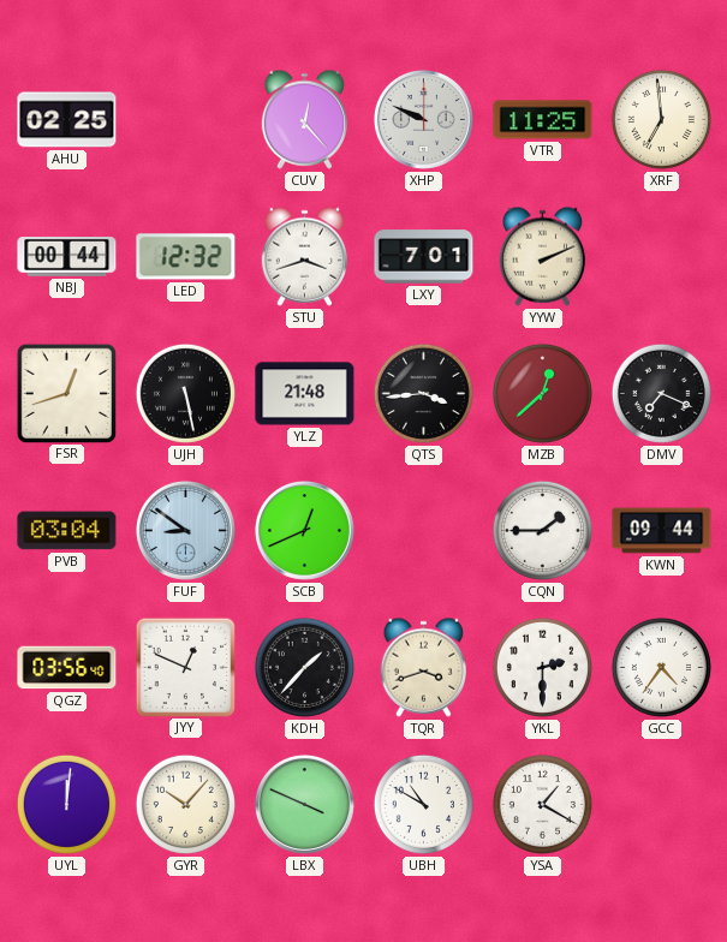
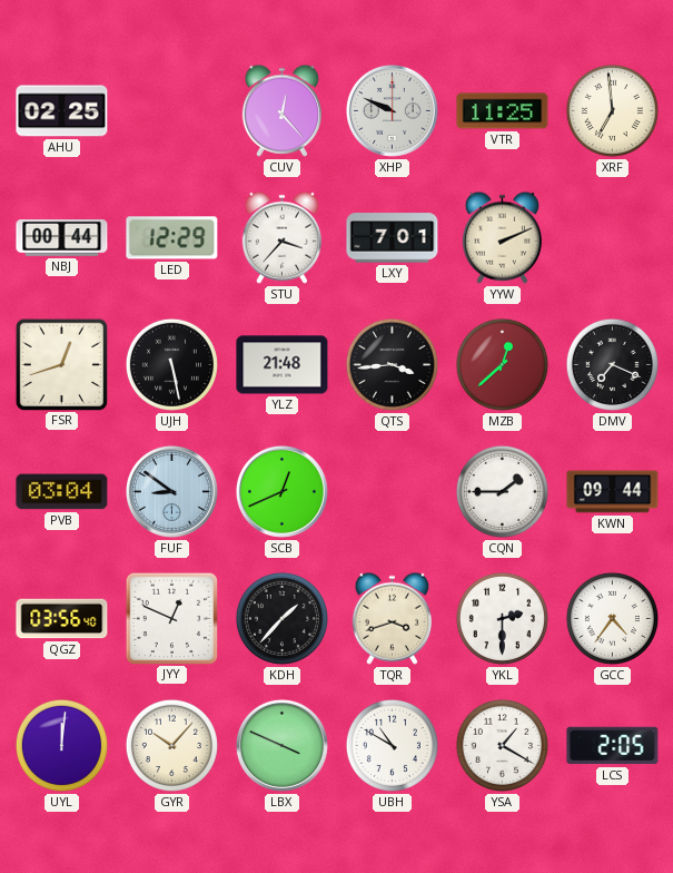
LED: 12:32 -> 12:29
STU: 3:42 -> 3:37
LCS: none -> 2:05
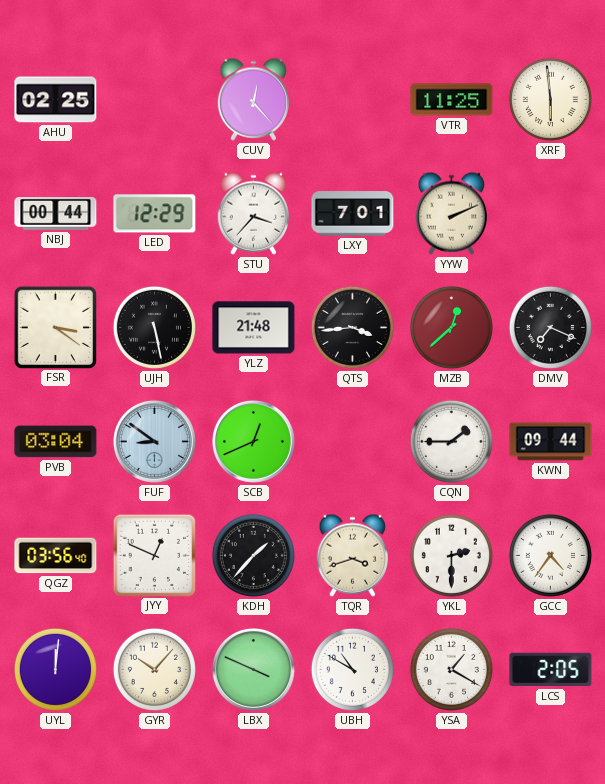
XHP: 9:49 -> none
XRF: 6:59 -> 5:59
FSR: 12:42 -> 3:21
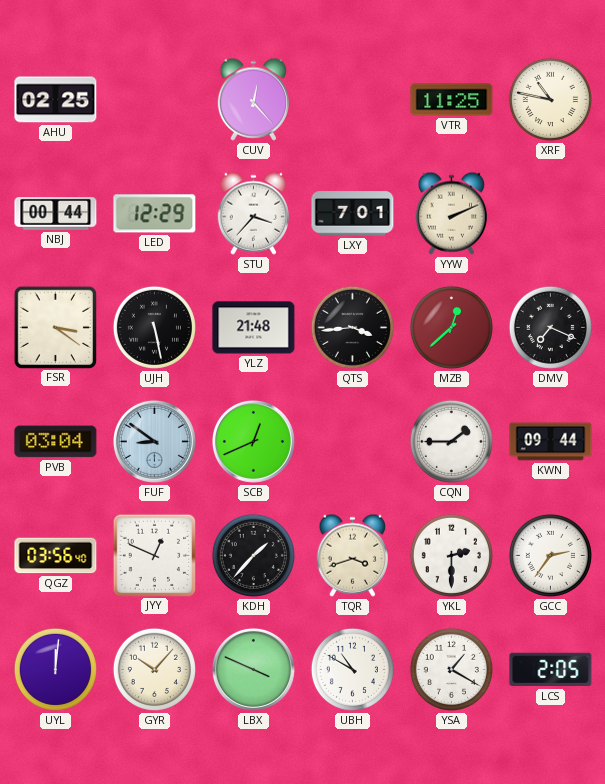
XRF: 5:59 -> 10:47
GCC: 4:36 -> 2:36
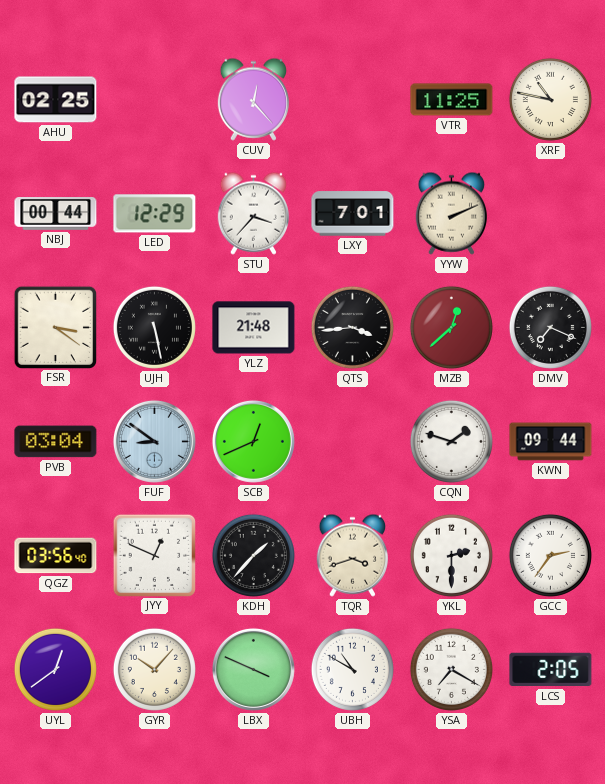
CQN: 1:45 -> 1:48
UYL: 12:01 -> 12:39
YSA: 1:20 -> 7:20
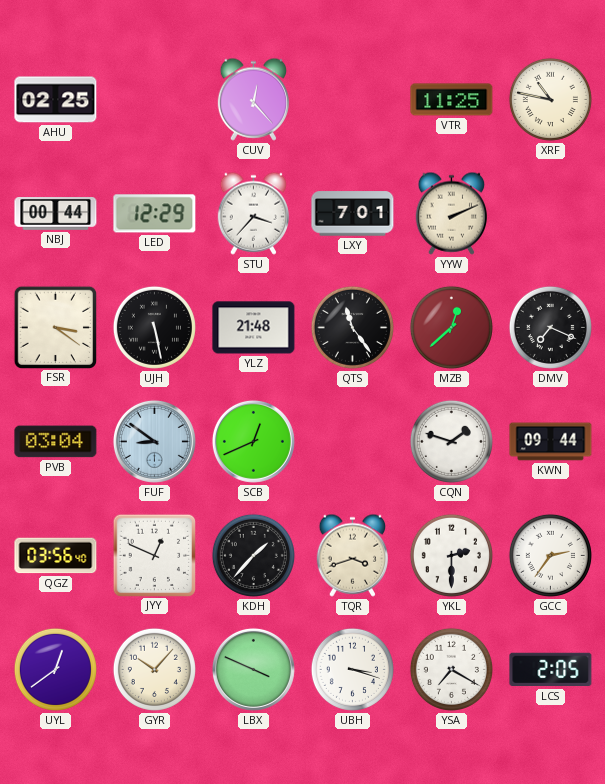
QTS: 3:44 -> 11:24
UBH: 10:50 -> 3:18
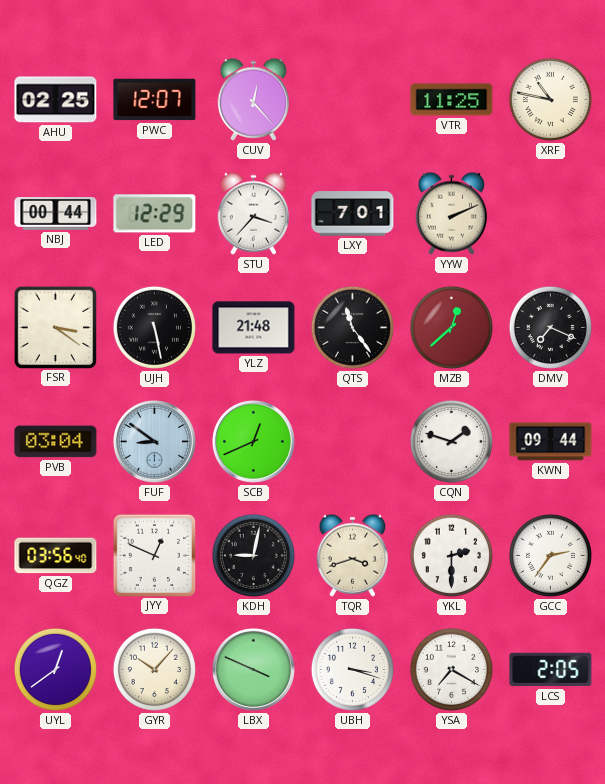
PWC: none -> 12:07
KDH: 1:37 -> 9:02
